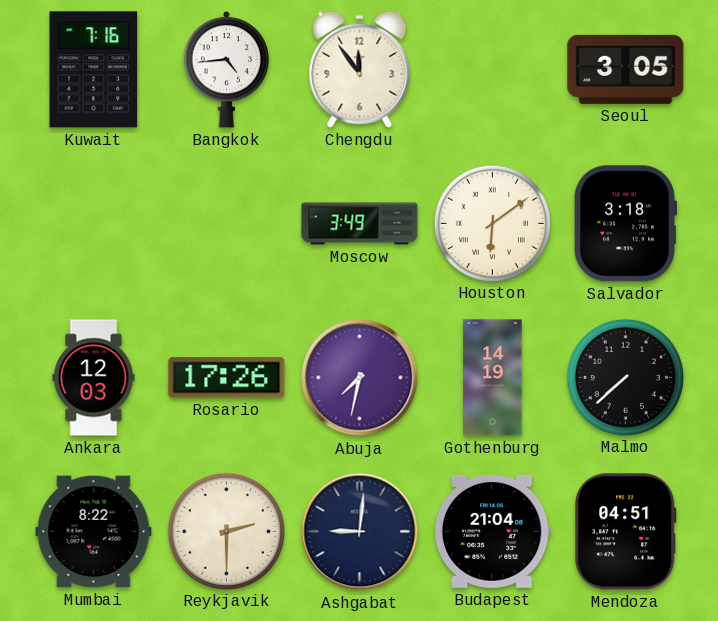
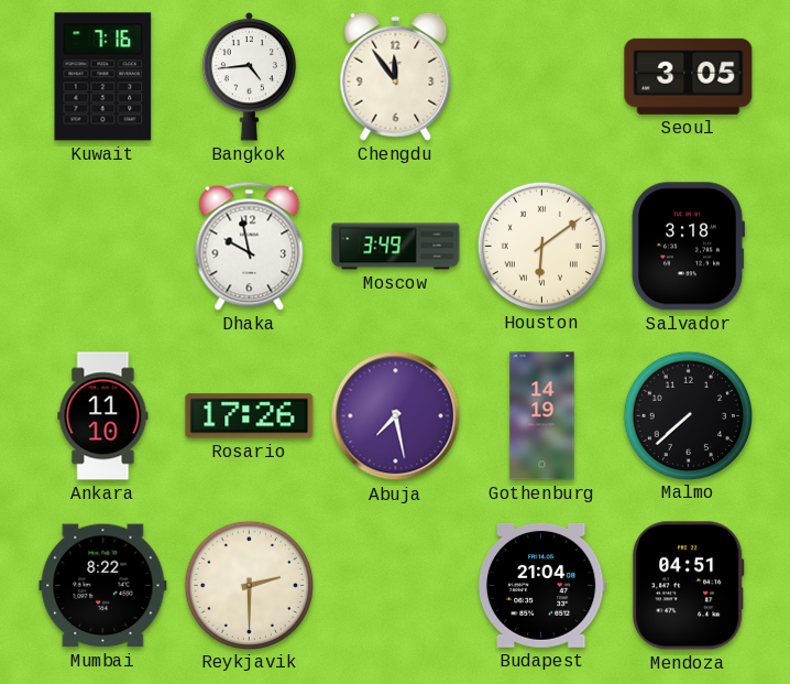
Dhaka: none -> 9:58
Ankara: 12:03 -> 11:10
Abuja: 7:32 -> 7:28
Ashgabat: 9:01 -> none
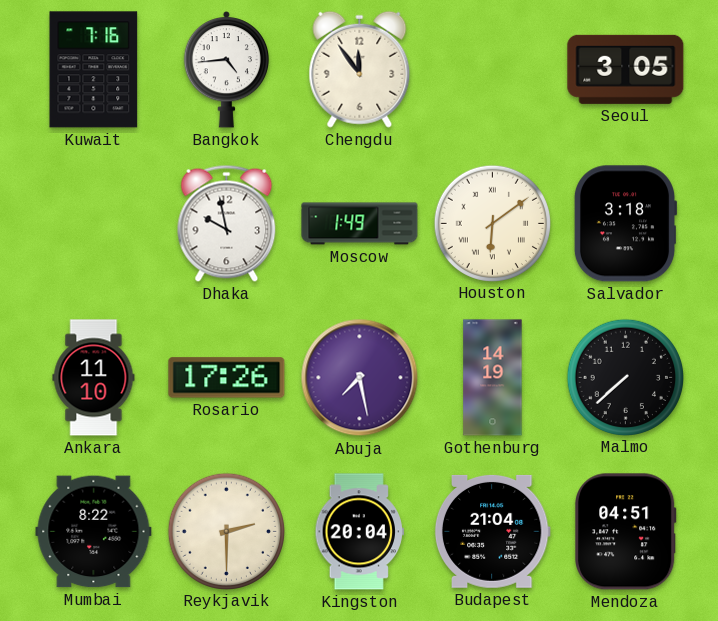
Moscow: 3:49 -> 1:49
Kingston: none -> 20:04
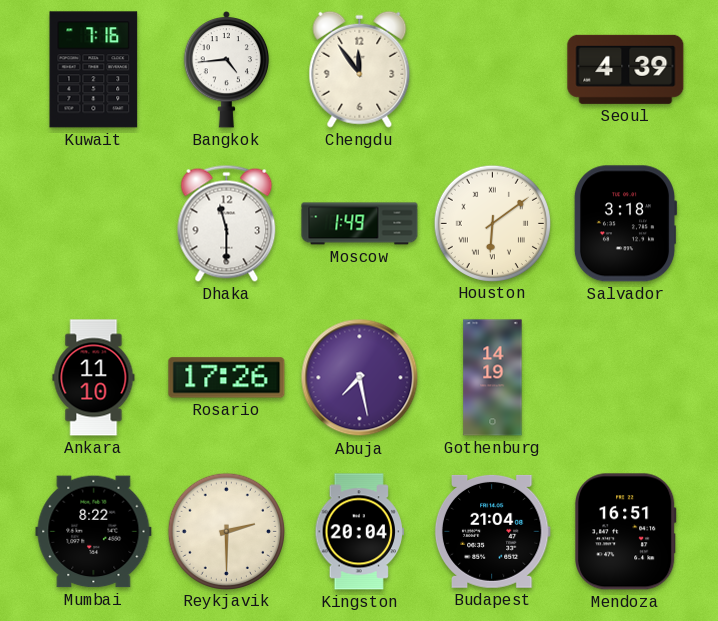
Seoul: 3:05 -> 4:39
Dhaka: 9:58 -> 11:30
Malmo: 7:38 -> none
Mendoza: 04:51 -> 16:51
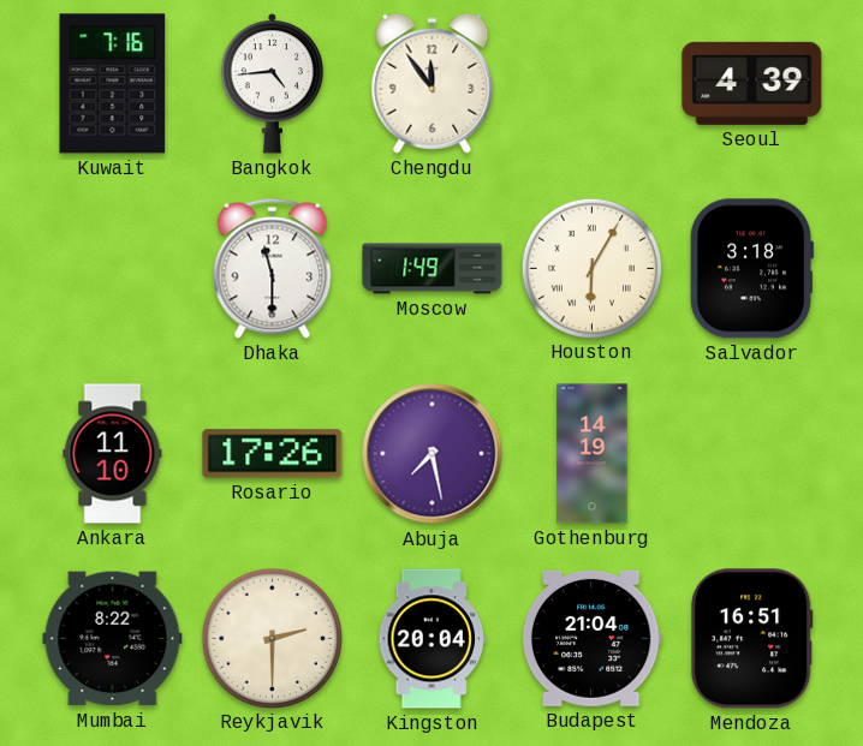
Houston: 6:09 -> 6:05
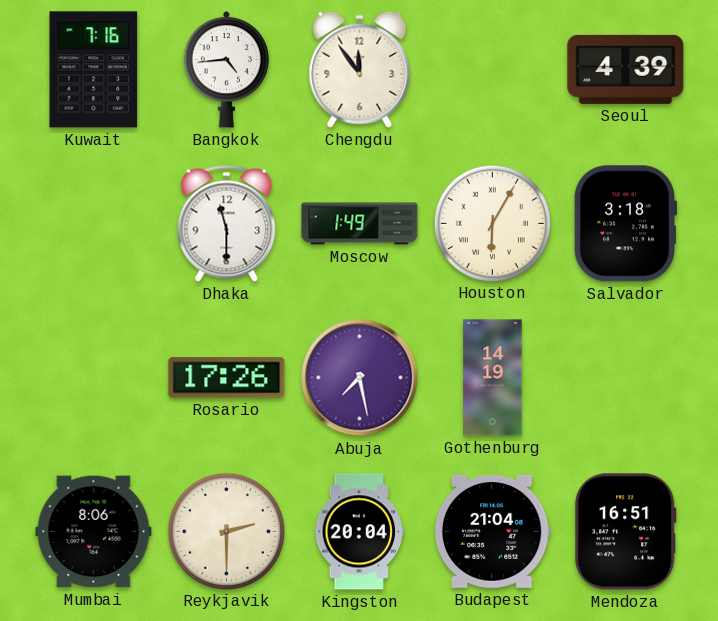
Ankara: 11:10 -> none
Mumbai: 8:22 -> 8:06
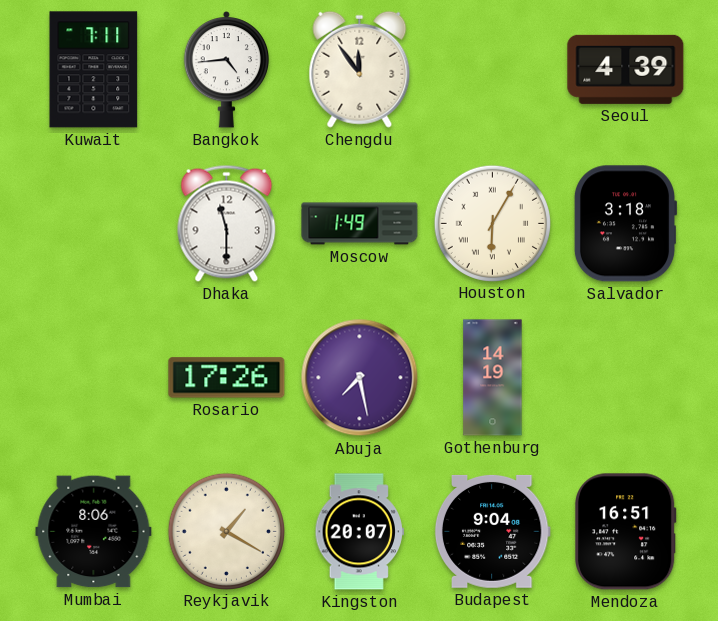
Kuwait: 7:16 -> 7:11
Reykjavik: 2:30 -> 1:20
Kingston: 20:04 -> 20:07
Budapest: 21:04 -> 9:04
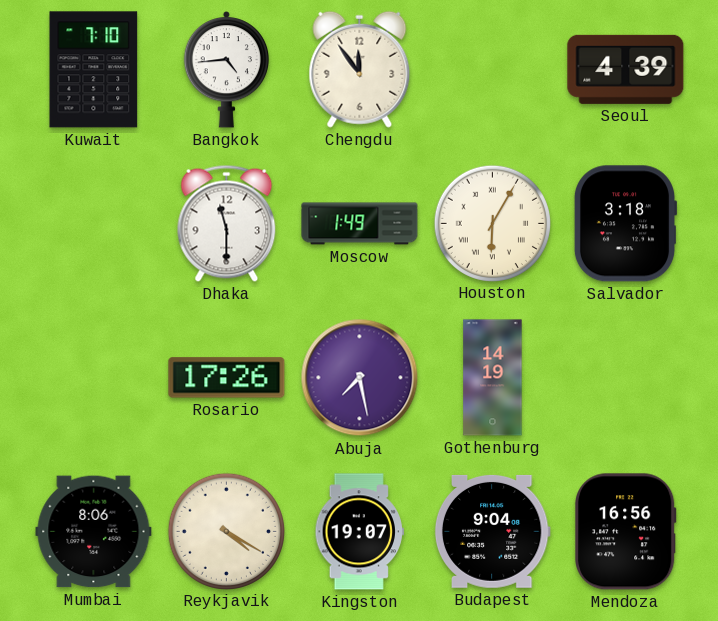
Kuwait: 7:11 -> 7:10
Reykjavik: 1:20 -> 4:20
Kingston: 20:07 -> 19:07
Mendoza: 16:51 -> 16:56
